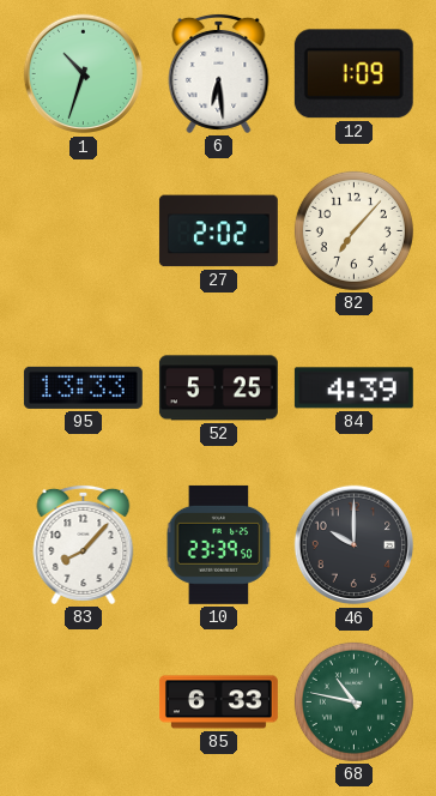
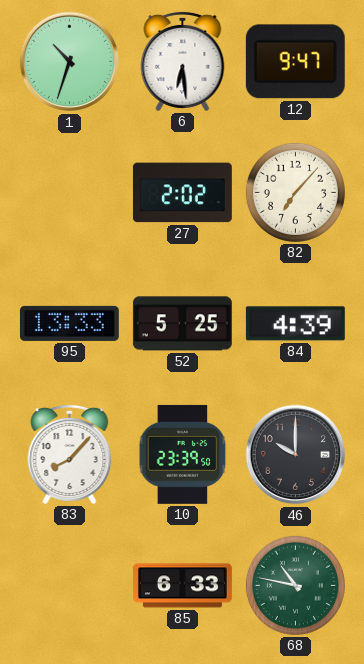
12: 1:09 -> 9:47
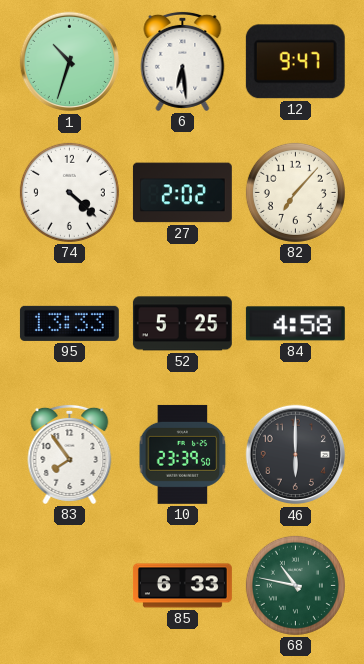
74: none -> 4:22
84: 4:39 -> 4:58
83: 8:07 -> 7:54
46: 10:00 -> 6:00
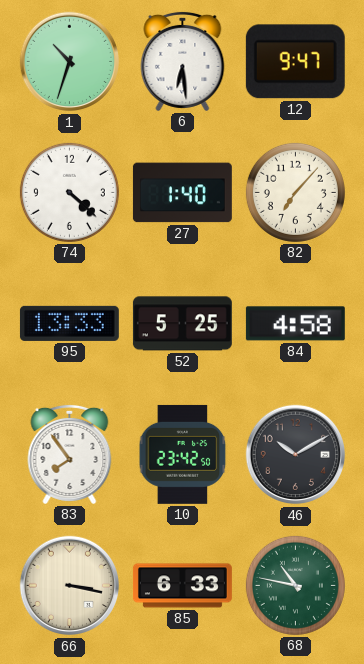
27: 2:02 -> 1:40
10: 23:39 -> 23:42
46: 6:00 -> 10:10
66: none -> 3:17
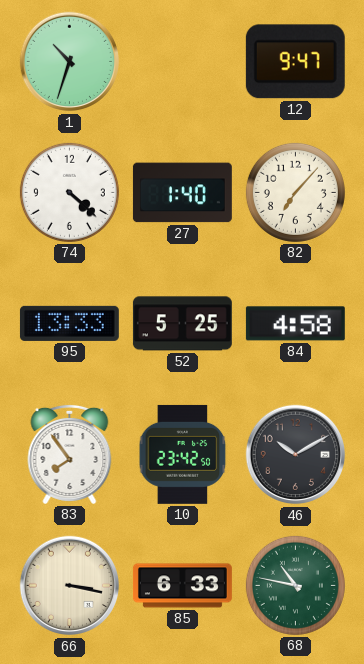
6: 6:29 -> none
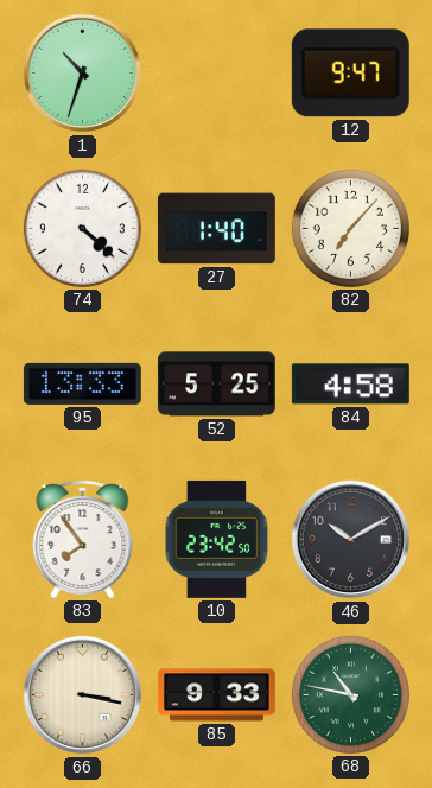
85: 6:33 -> 9:33
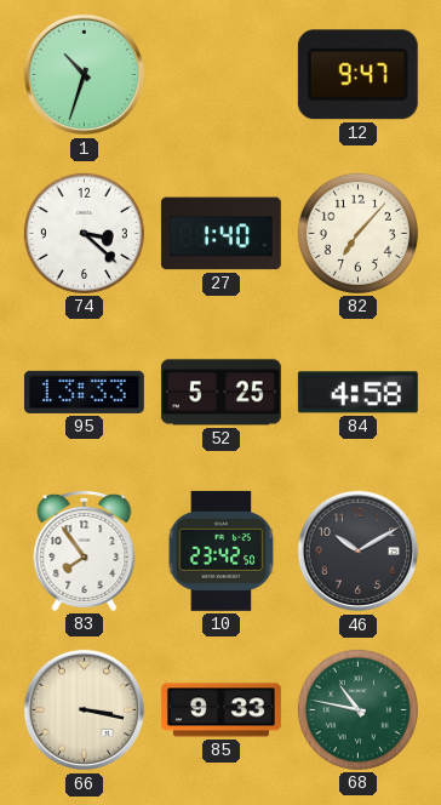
74: 4:22 -> 3:22
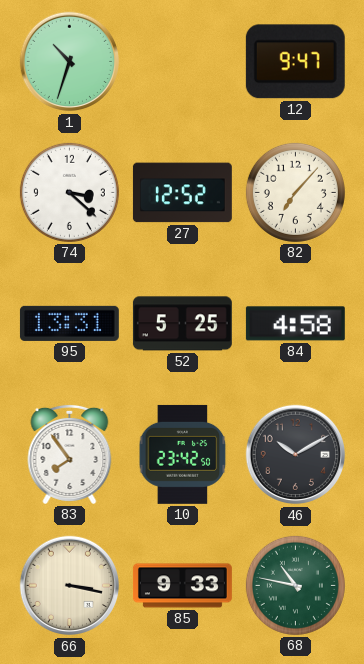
27: 1:40 -> 12:52
95: 13:33 -> 13:31
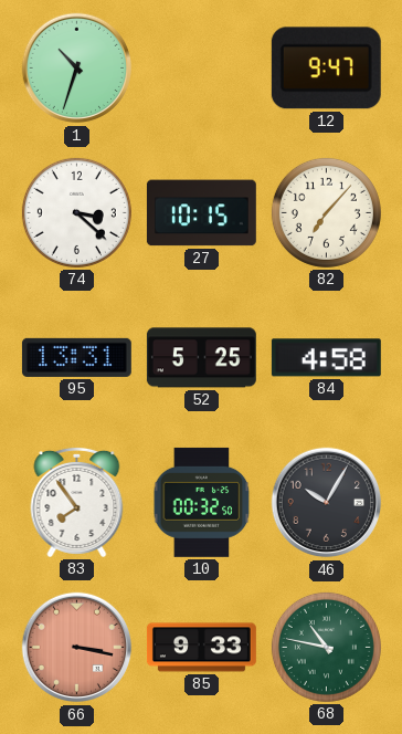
27: 12:52 -> 10:15
10: 23:42 -> 00:32
46: 10:10 -> 10:05
66 dial: cream -> salmon
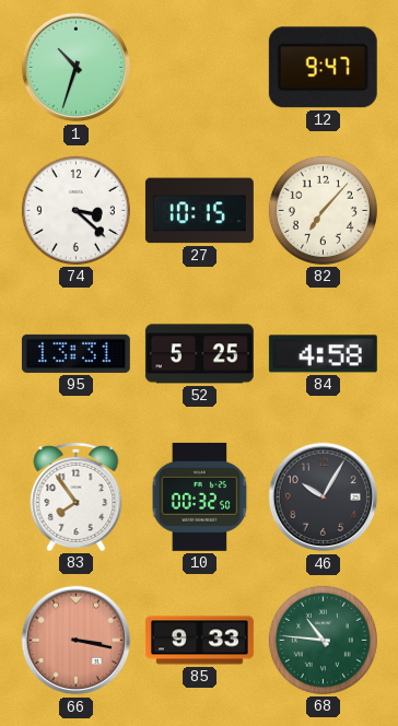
68: 10:47 -> 10:46
